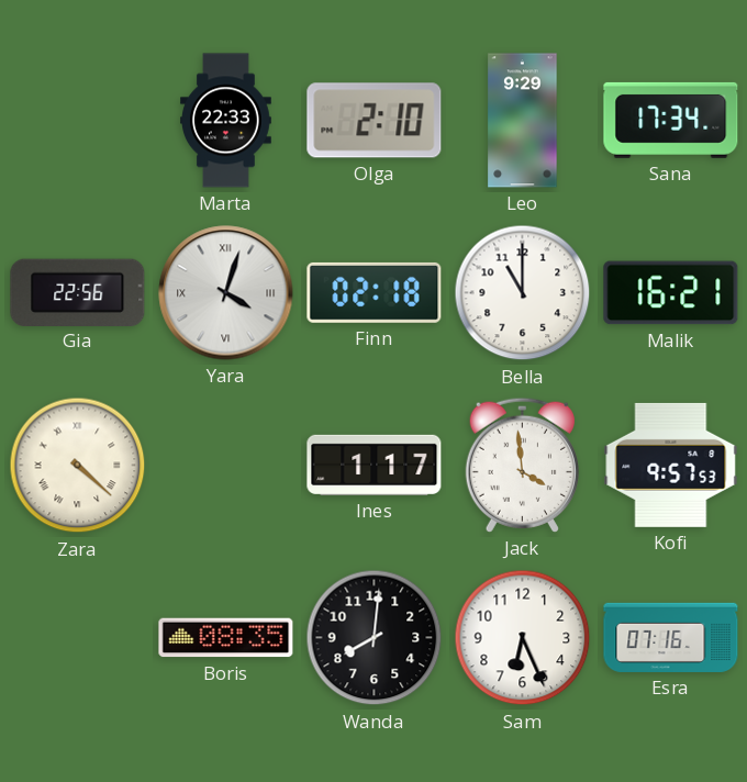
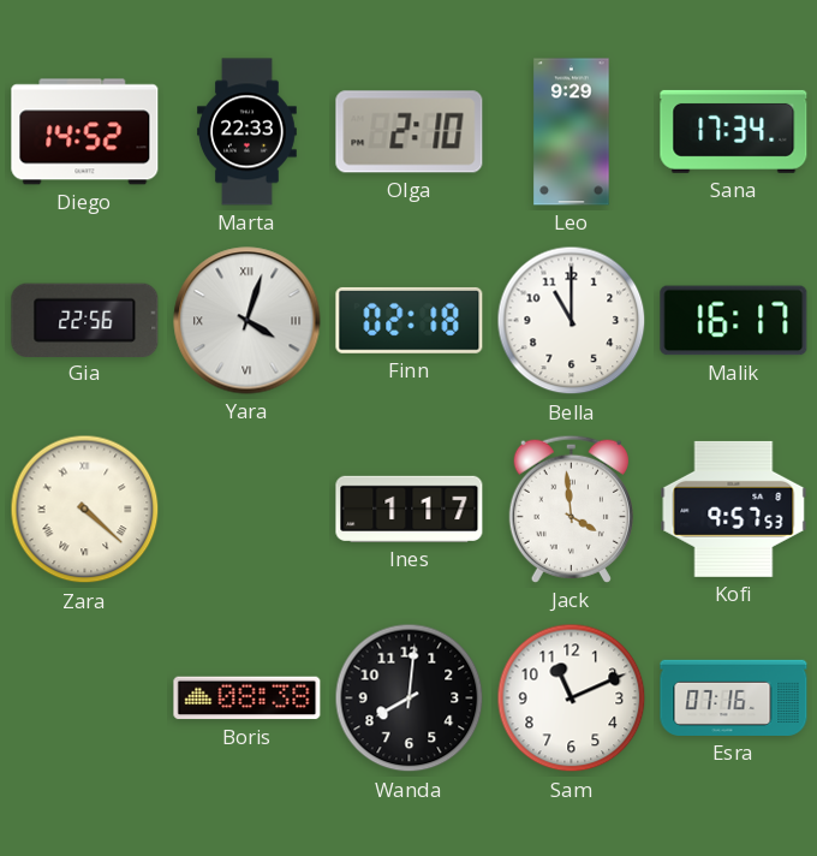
Diego: none -> 14:52
Malik: 16:21 -> 16:17
Boris: 08:35 -> 08:38
Sam: 6:26 -> 11:11
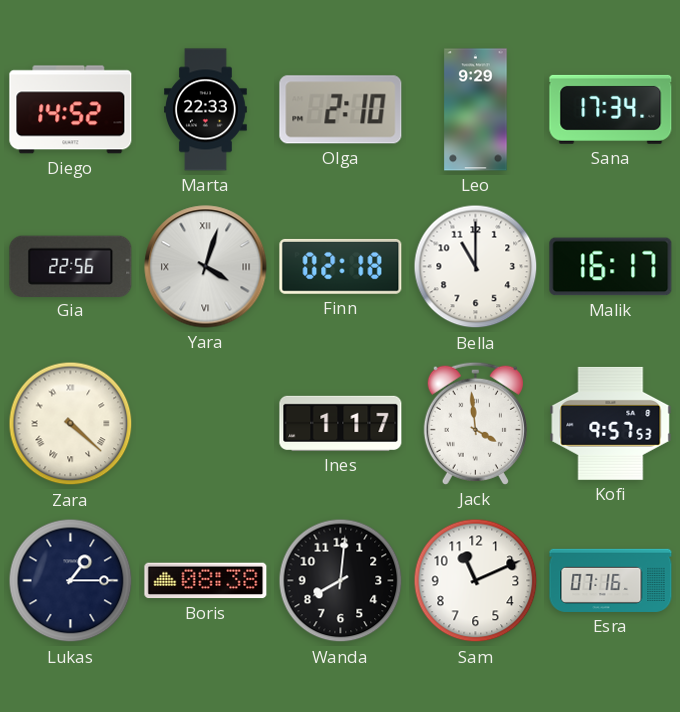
Lukas: none -> 1:15
